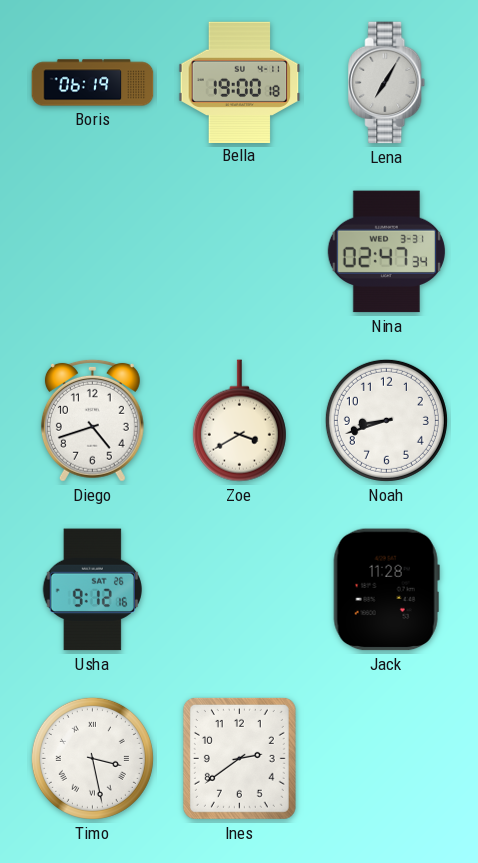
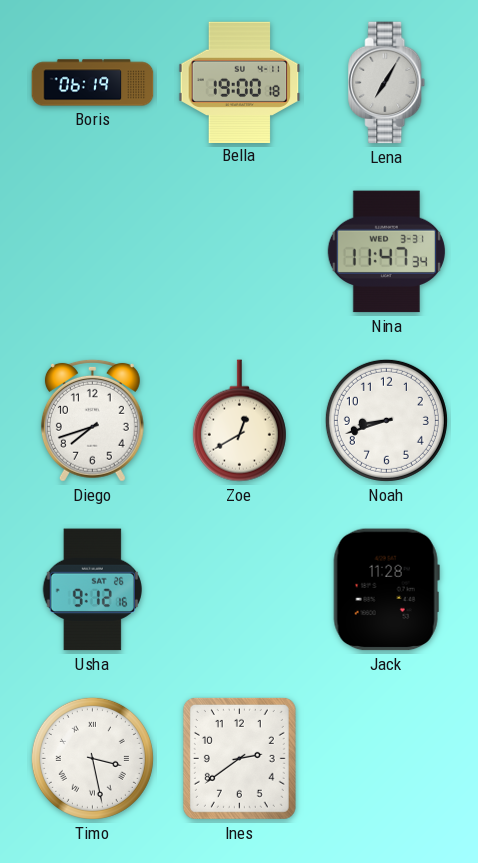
Nina: 02:47 -> 11:47
Diego: 4:42 -> 7:42
Zoe: 3:40 -> 12:40
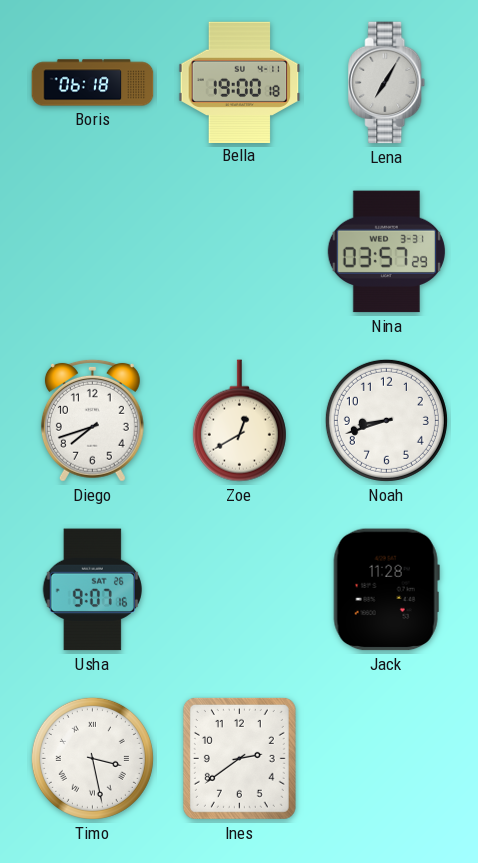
Boris: 06:19 -> 06:18
Nina: 11:47 -> 03:57
Usha: 9:12 -> 9:07
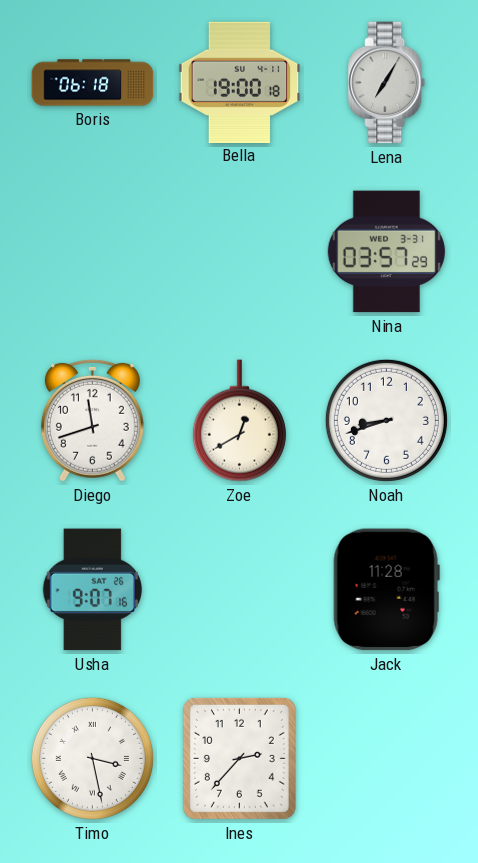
Diego: 7:42 -> 11:42
Ines: 2:39 -> 2:37
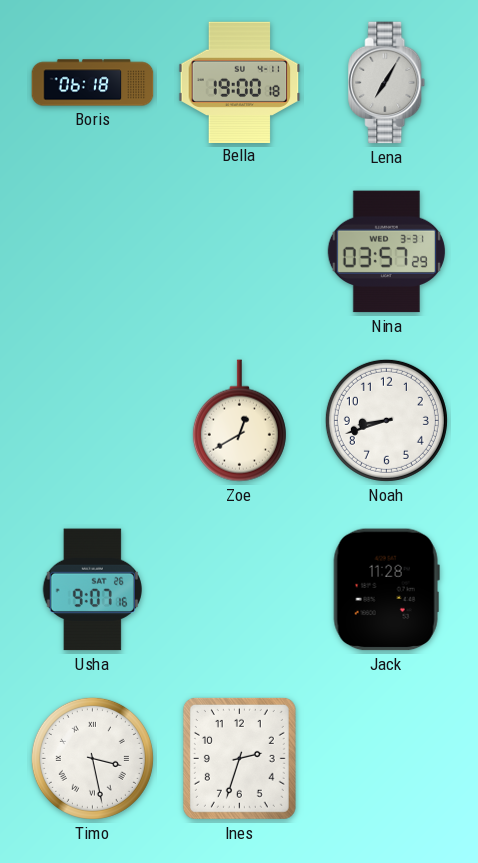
Diego: 11:42 -> none
Ines: 2:37 -> 2:33
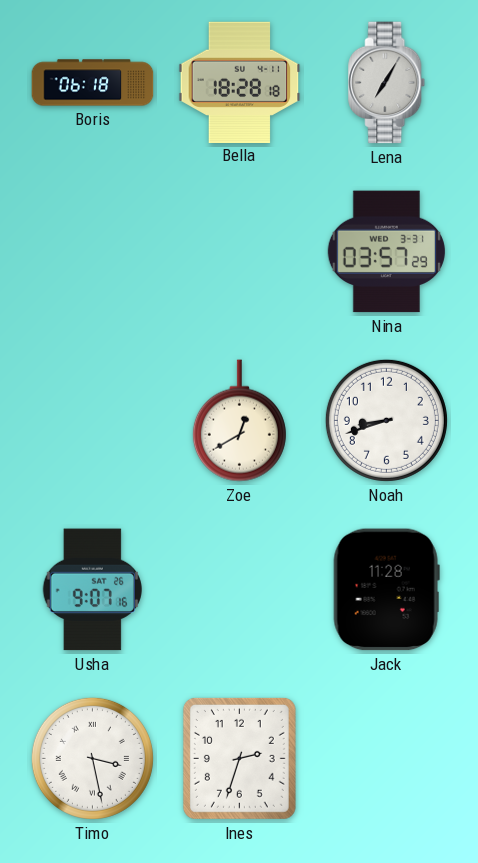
Bella: 19:00 -> 18:28
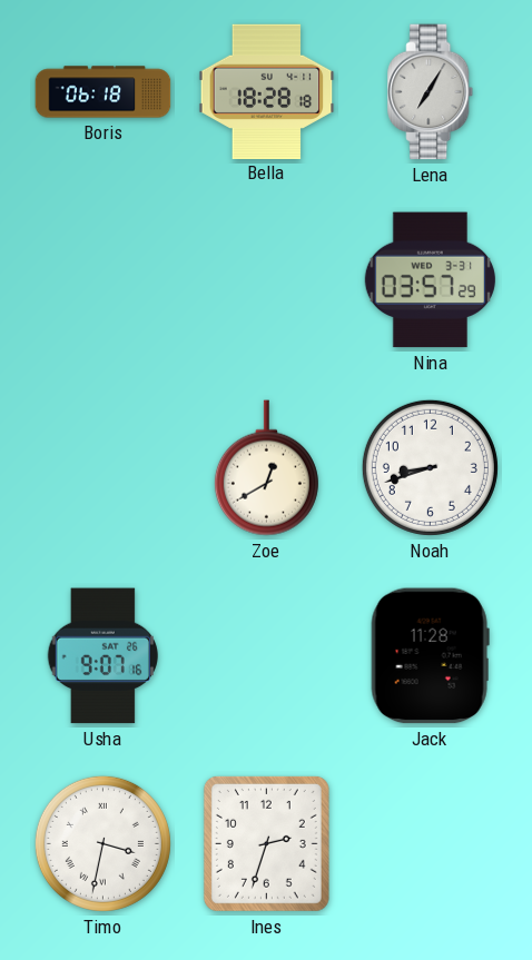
Timo: 3:28 -> 3:32
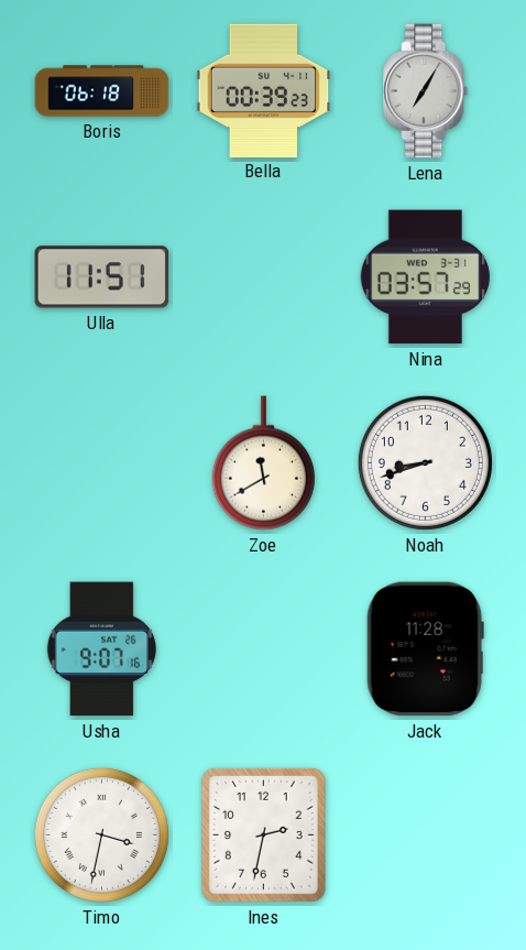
Bella: 18:28 -> 00:39
Ulla: none -> 11:51
Zoe: 12:40 -> 11:40
Ines: 2:33 -> 2:32
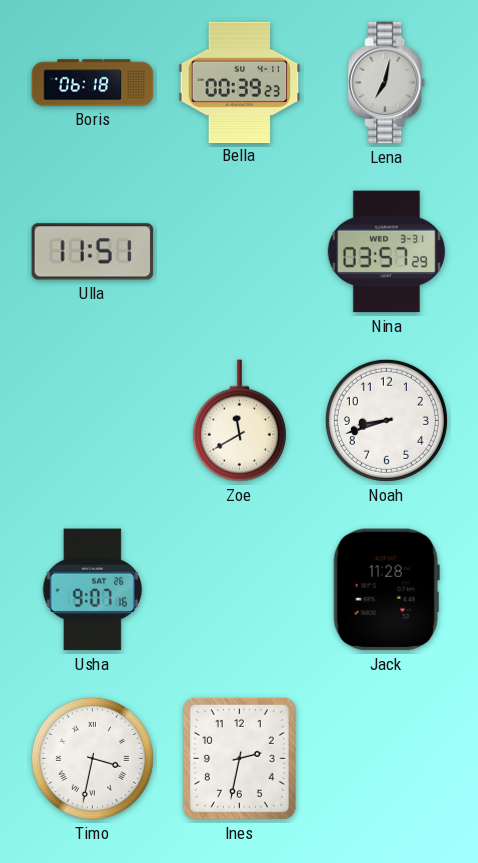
Lena: 7:05 -> 7:02
